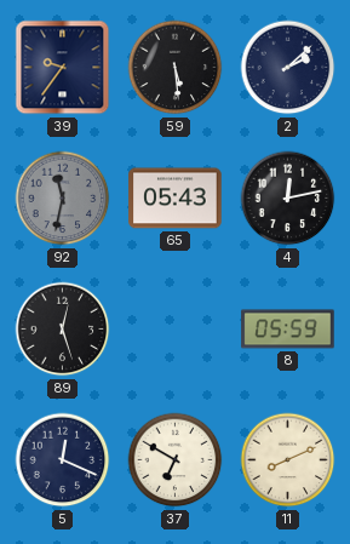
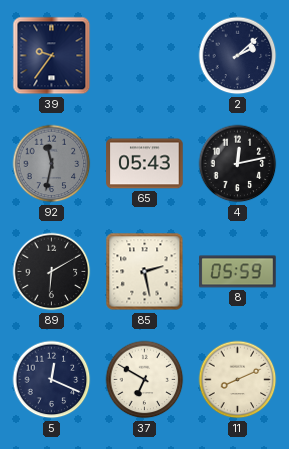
59: 5:29 -> none
89: 12:27 -> 6:10
85: none -> 2:28
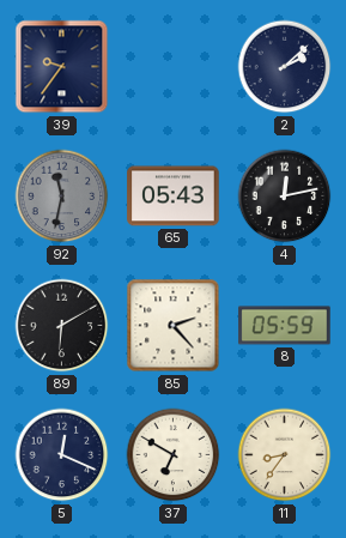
85: 2:28 -> 2:23
11: 8:11 -> 8:36
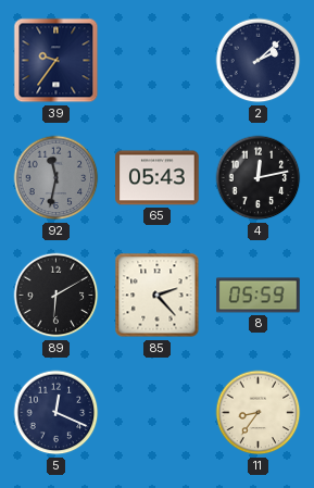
37: 6:50 -> none
